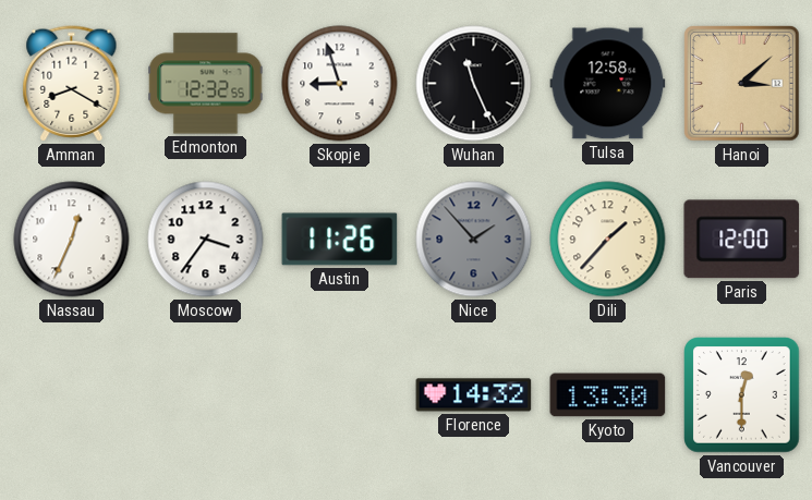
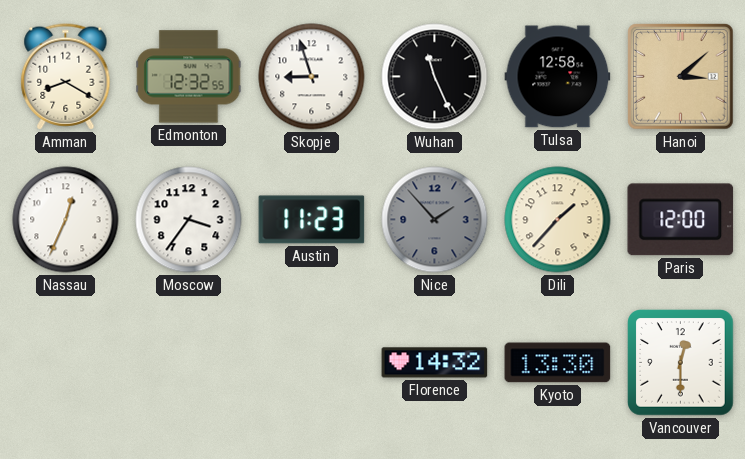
Austin: 11:26 -> 11:23
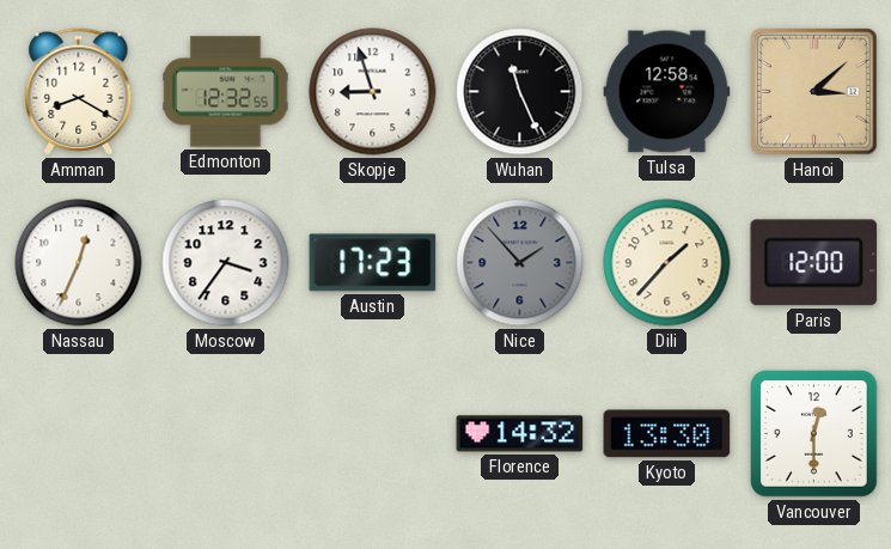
Austin: 11:23 -> 17:23
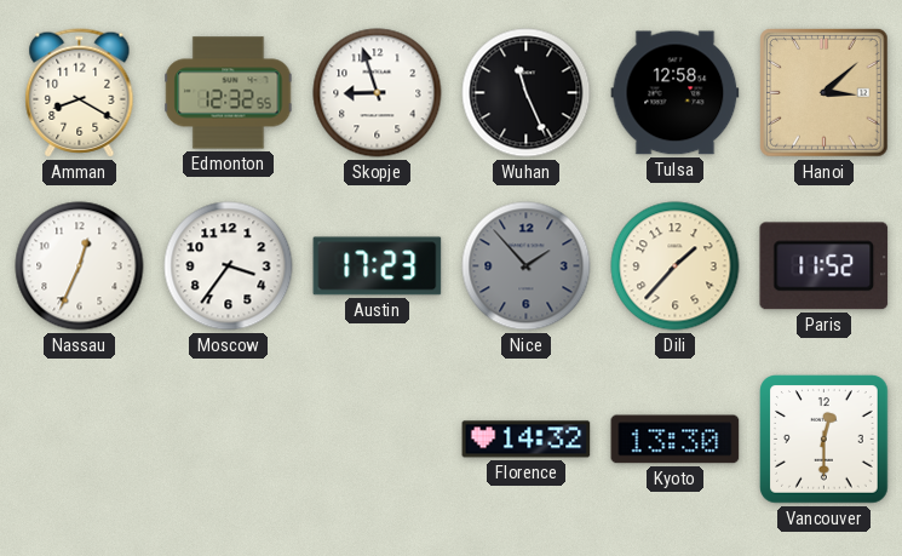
Paris: 12:00 -> 11:52
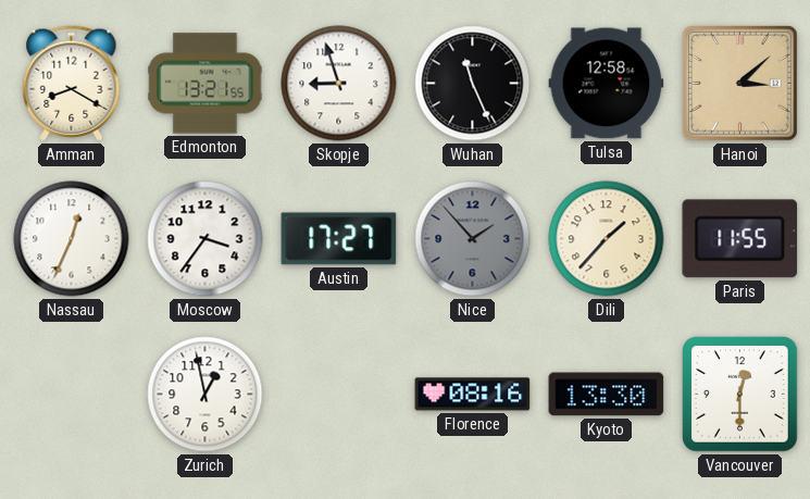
Edmonton: 12:32 -> 13:21
Austin: 17:23 -> 17:27
Paris: 11:52 -> 11:55
Zurich: none -> 12:58
Florence: 14:32 -> 08:16
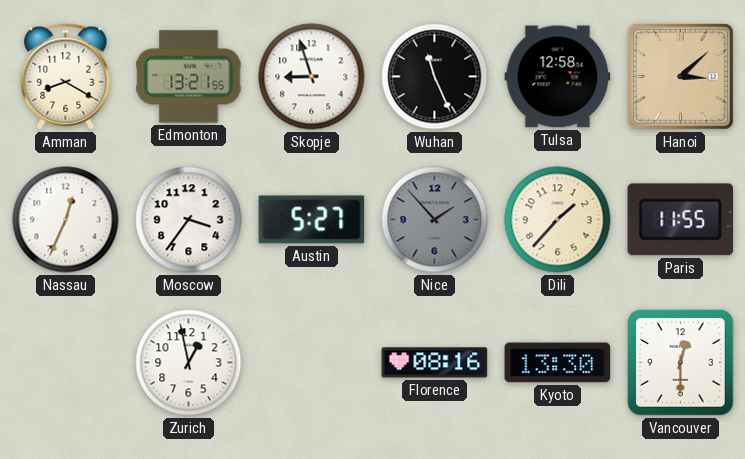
Austin: 17:27 -> 5:27
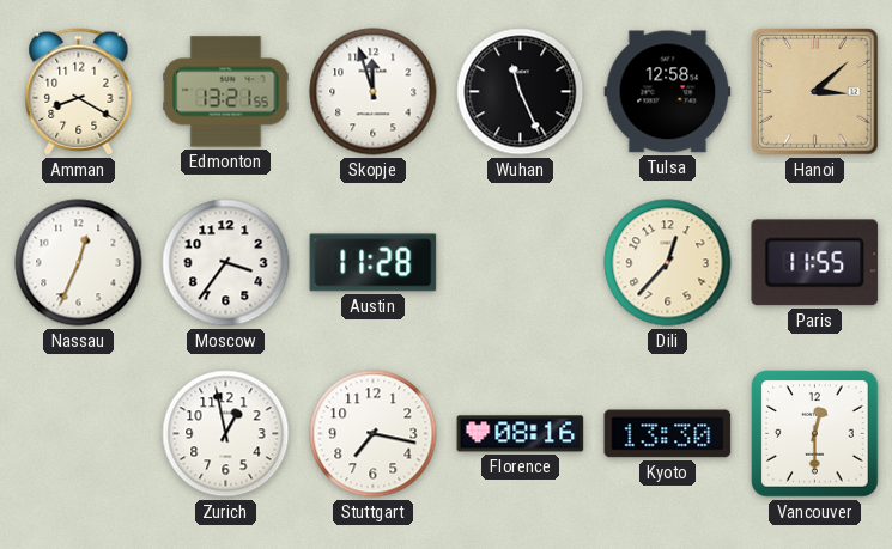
Skopje: 8:57 -> 11:57
Austin: 5:27 -> 11:28
Nice: 1:53 -> none
Dili: 1:37 -> 12:37
Stuttgart: none -> 7:17
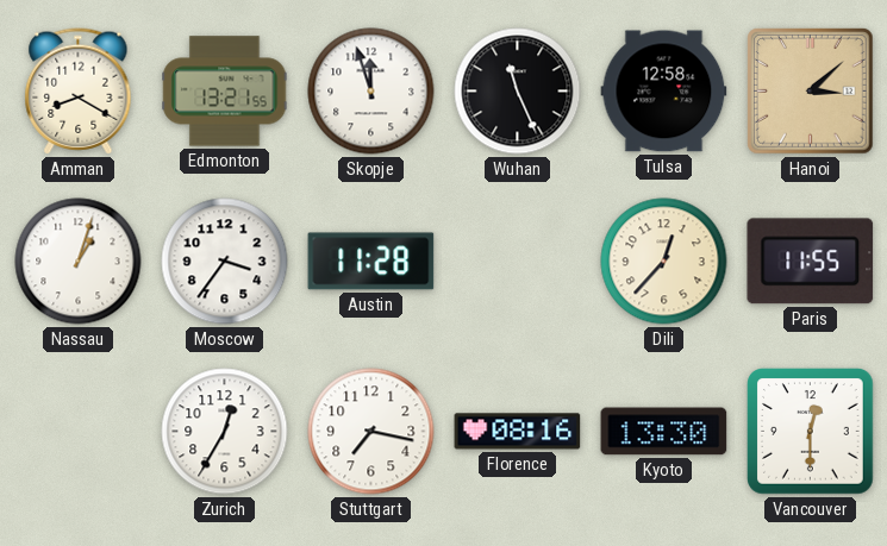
Nassau: 12:34 -> 1:03
Zurich: 12:58 -> 12:35
